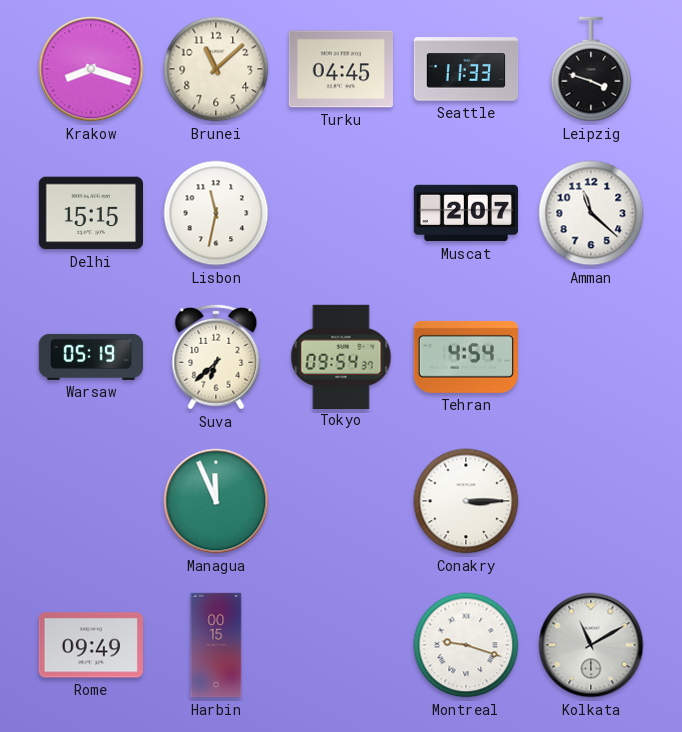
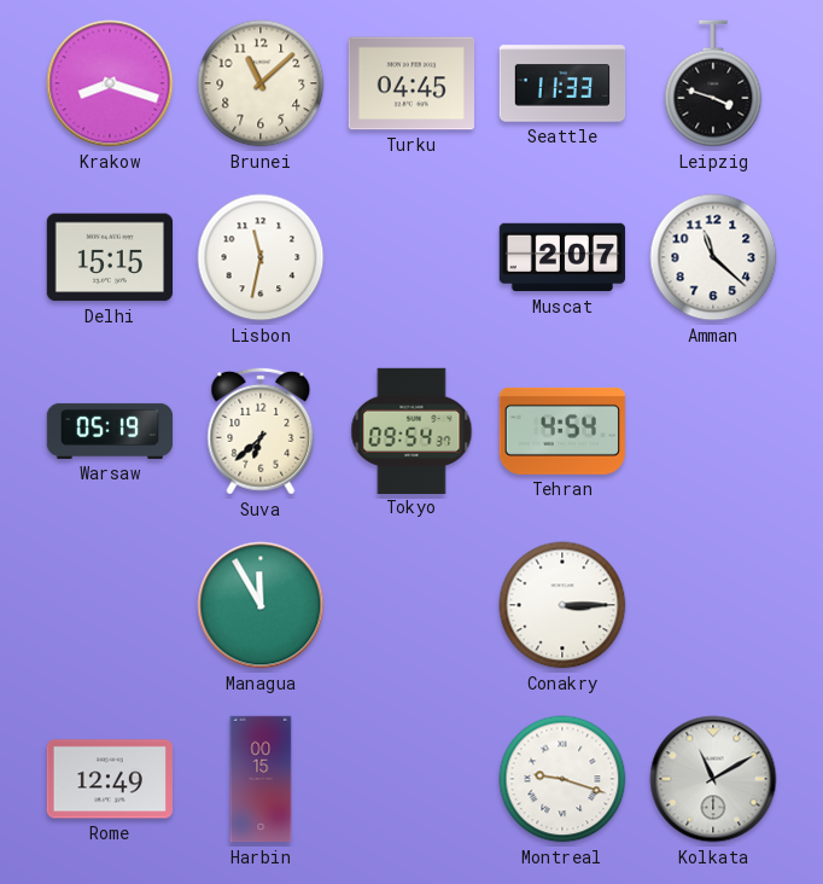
Managua: 11:56 -> 11:55
Rome: 09:49 -> 12:49
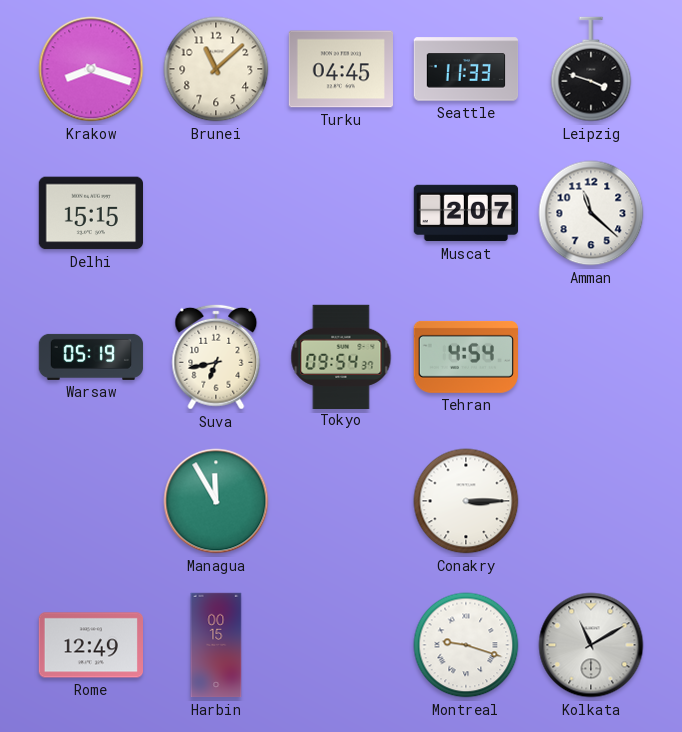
Lisbon: 11:32 -> none
Suva: 6:38 -> 6:43
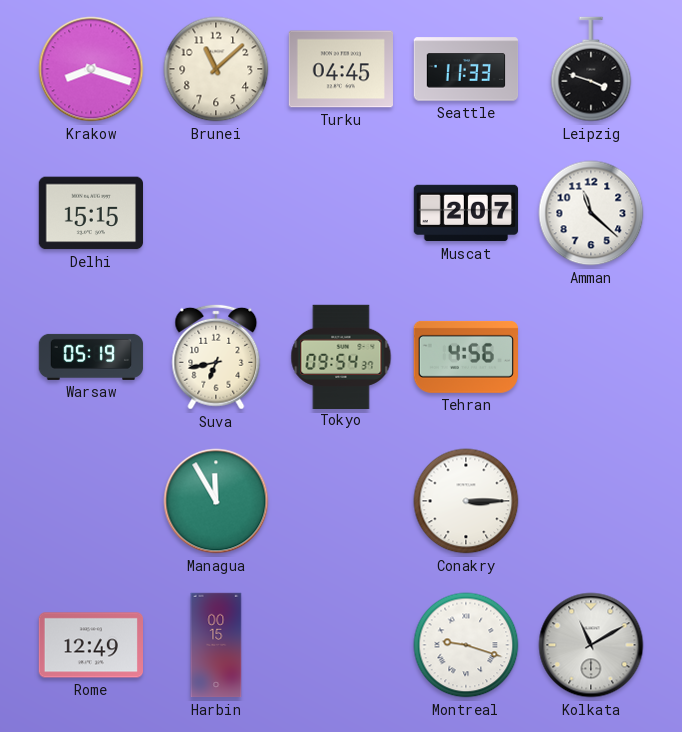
Tehran: 4:54 -> 4:56
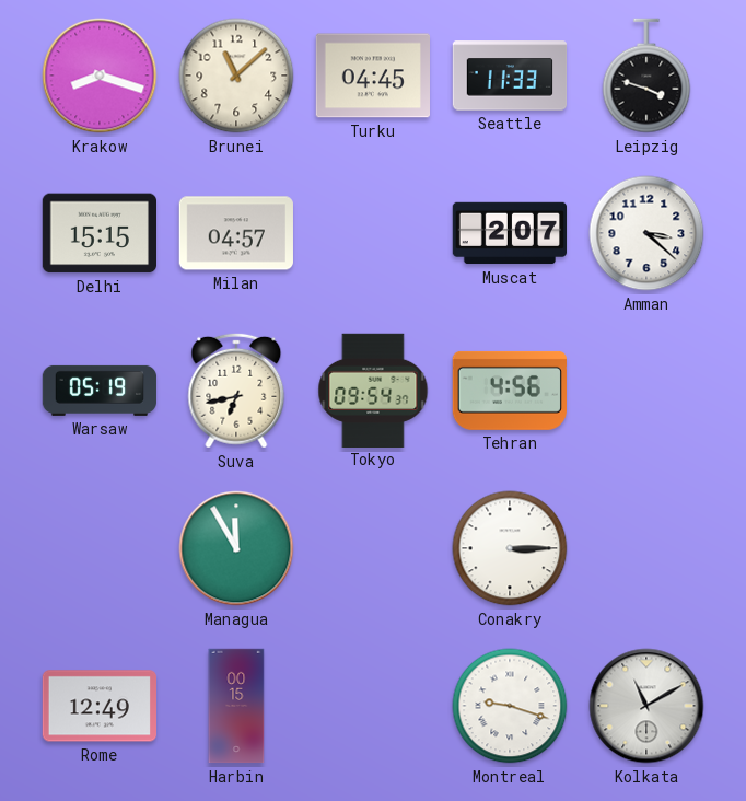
Milan: none -> 04:57
Amman: 11:22 -> 3:22
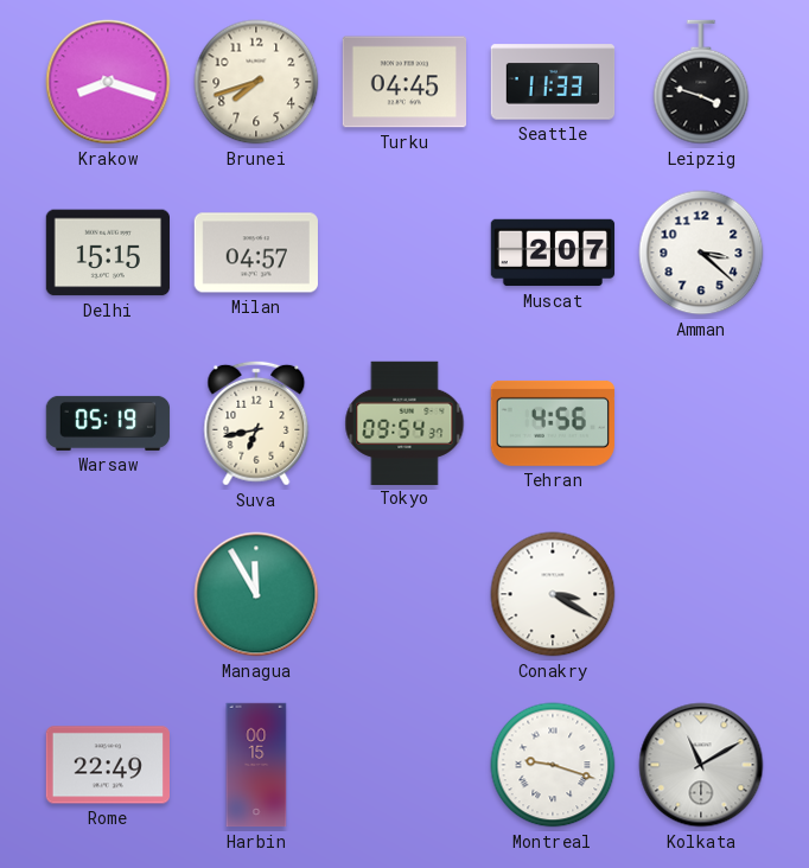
Brunei: 11:08 -> 7:42
Conakry: 3:15 -> 3:20
Rome: 12:49 -> 22:49
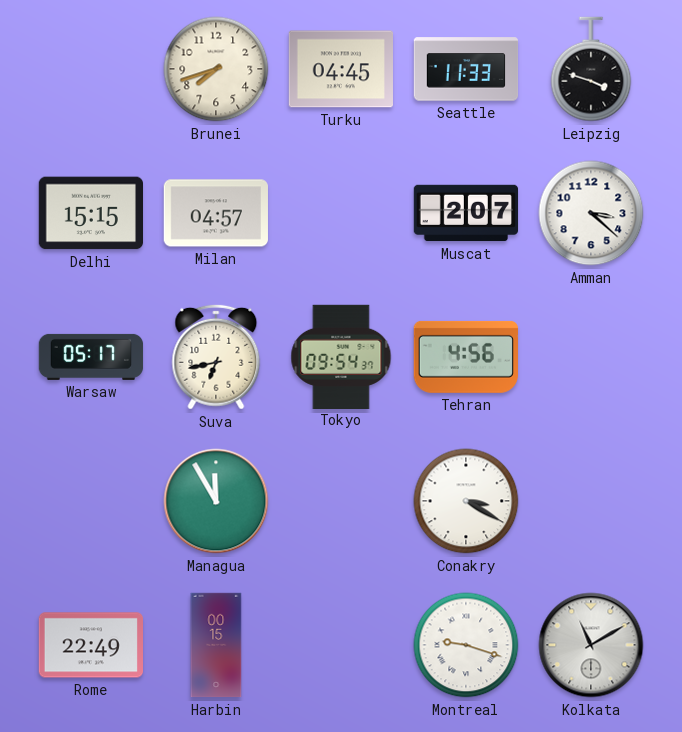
Krakow: 8:18 -> none
Warsaw: 05:19 -> 05:17
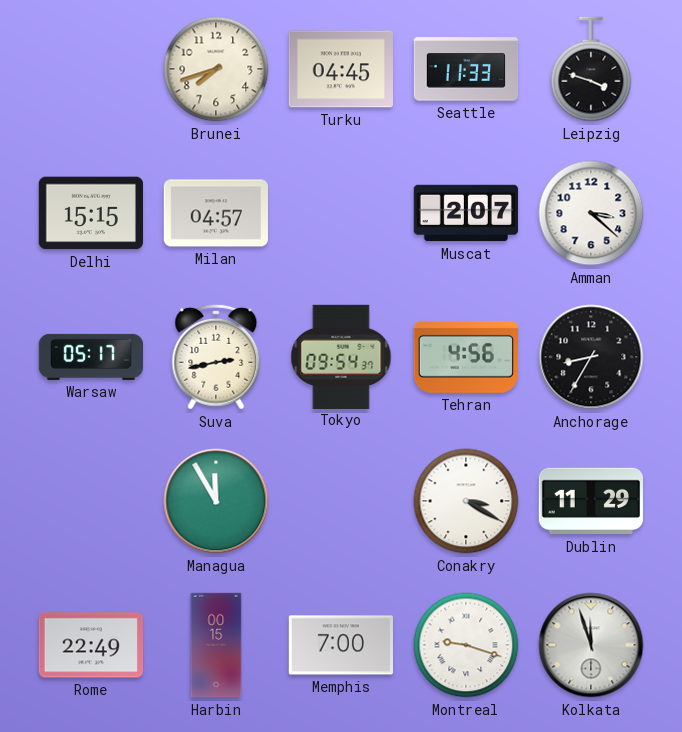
Suva: 6:43 -> 2:43
Anchorage: none -> 8:35
Dublin: none -> 11:29
Memphis: none -> 7:00
Kolkata: 11:10 -> 11:57
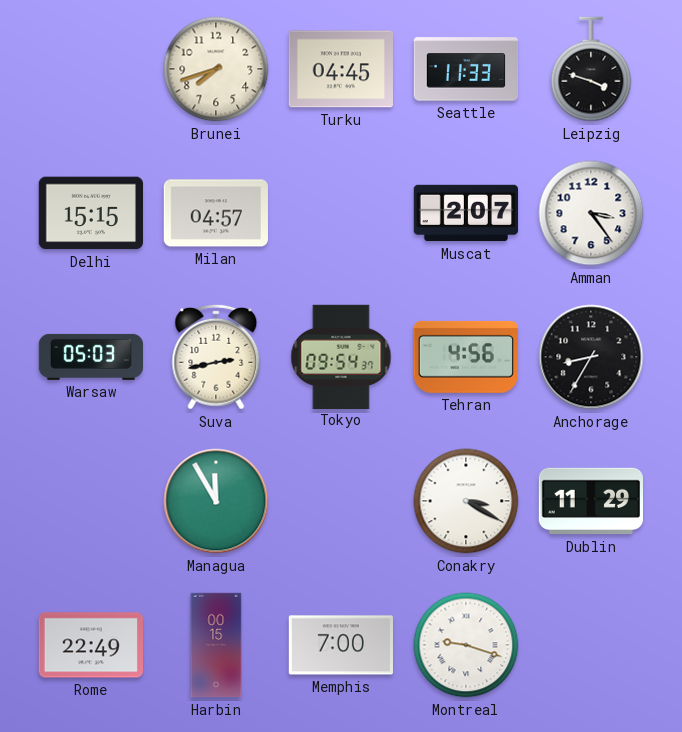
Amman: 3:22 -> 3:24
Warsaw: 05:17 -> 05:03
Kolkata: 11:57 -> none
